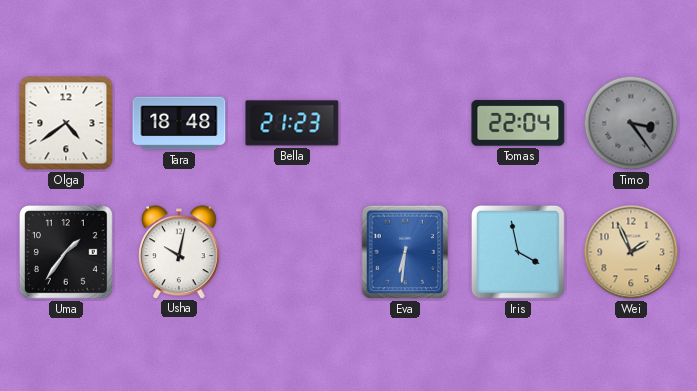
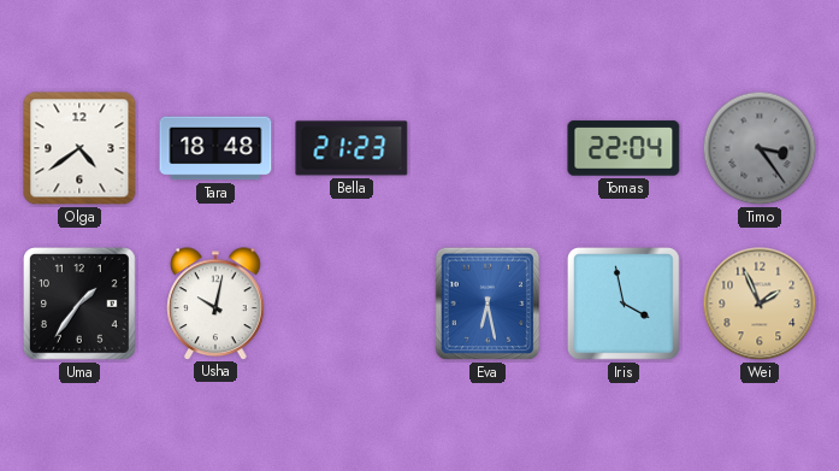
Eva: 6:31 -> 6:28
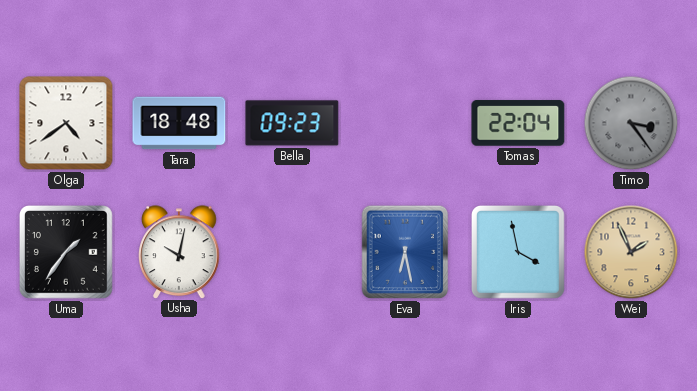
Bella: 21:23 -> 09:23
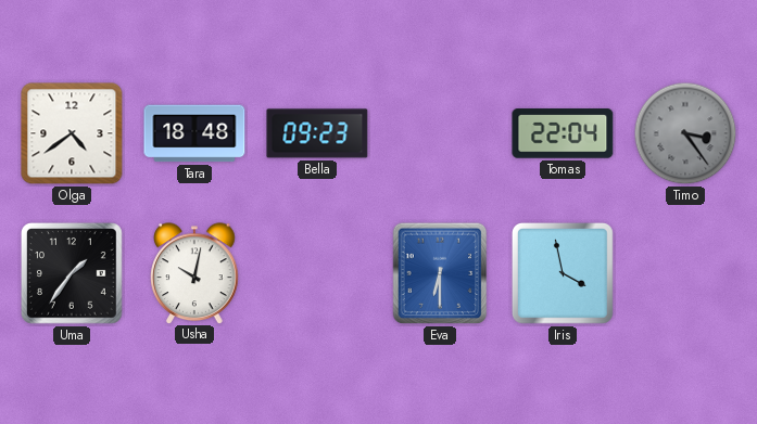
Eva: 6:28 -> 6:30
Wei: 1:56 -> none
